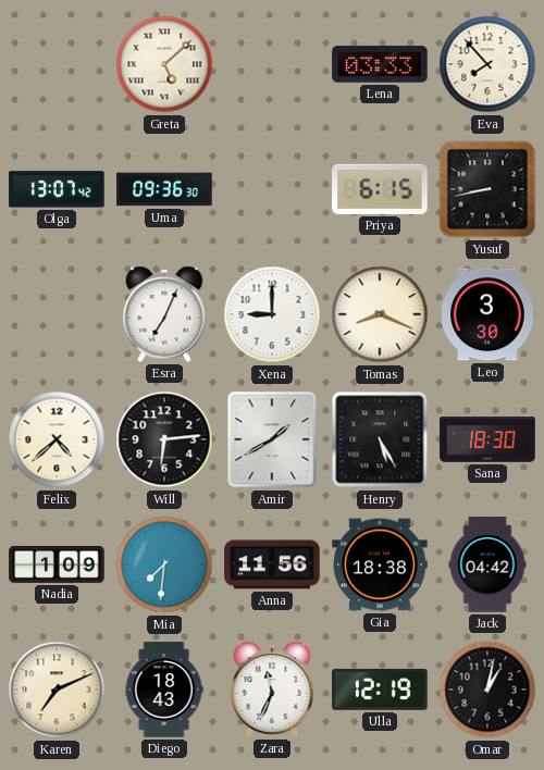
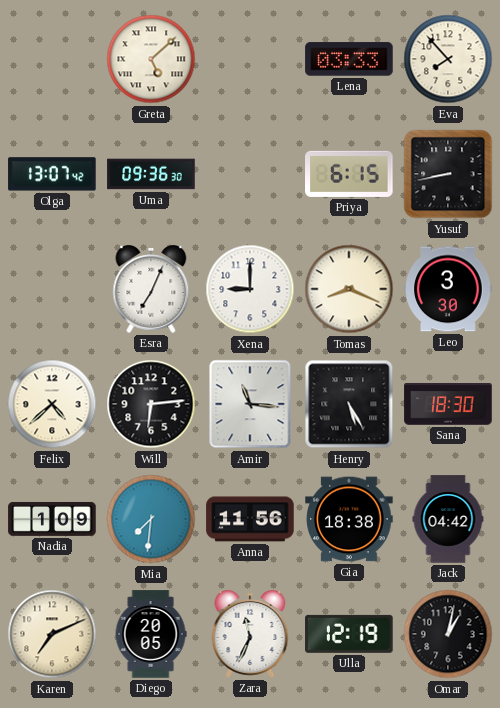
Amir: 1:40 -> 11:16
Diego: 18:43 -> 20:05
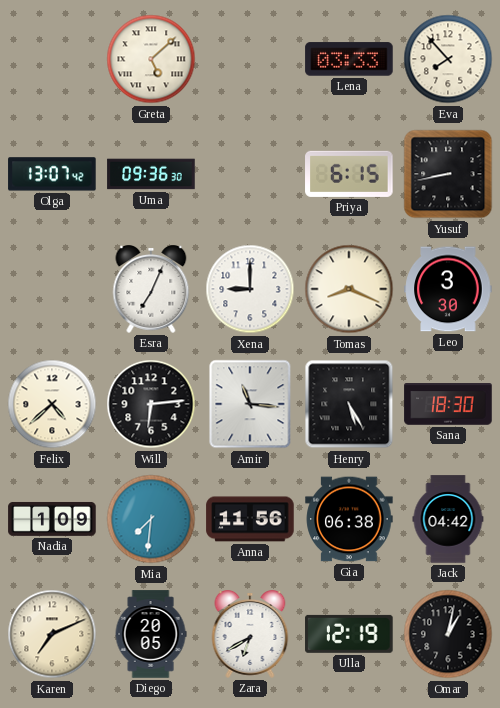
Gia: 18:38 -> 06:38
Zara: 11:34 -> 6:40
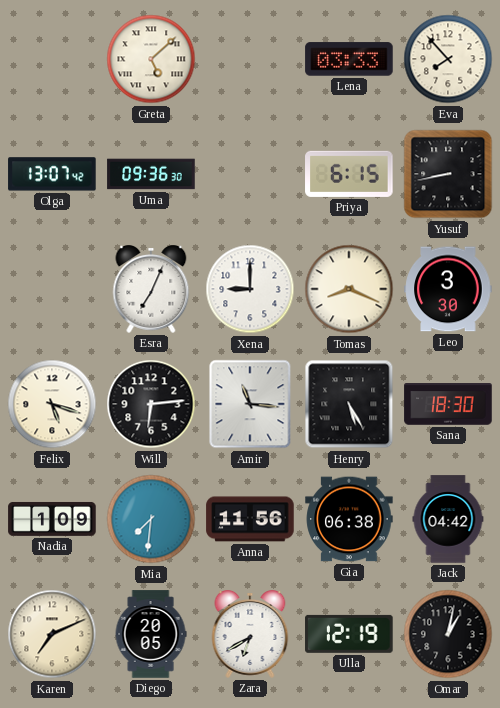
Felix: 4:38 -> 5:18
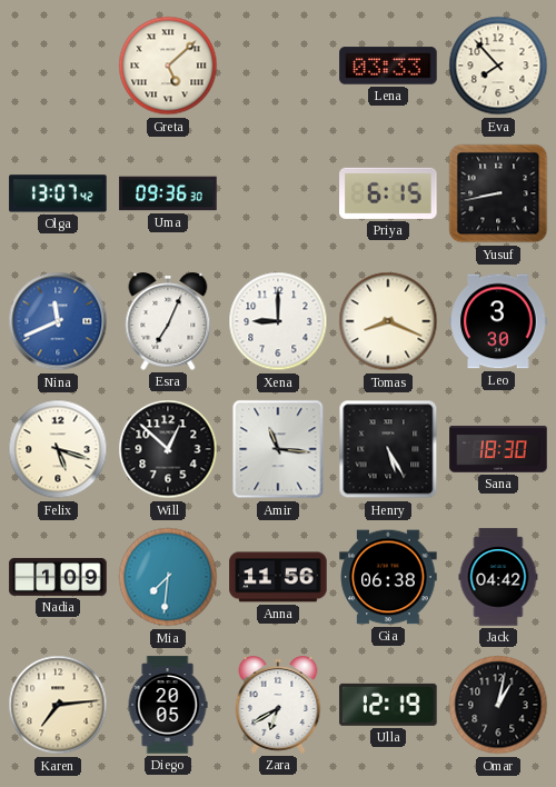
Nina: none -> 11:41
Will: 6:14 -> 12:52
Karen: 7:11 -> 7:14
